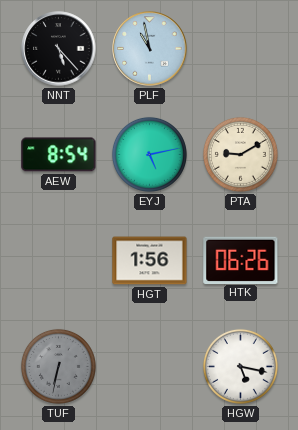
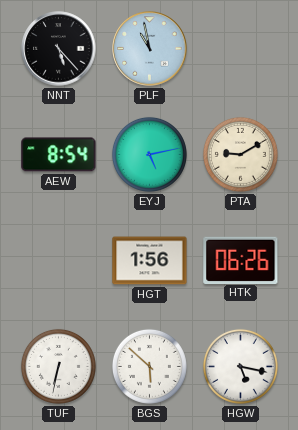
TUF dial: grey -> white
BGS: none -> 5:52
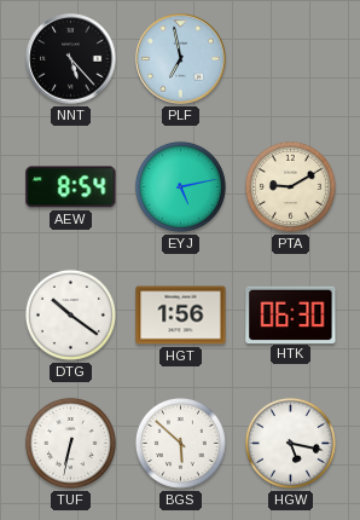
PLF: 10:58 -> 6:58
DTG: none -> 10:21
HTK: 06:26 -> 06:30
